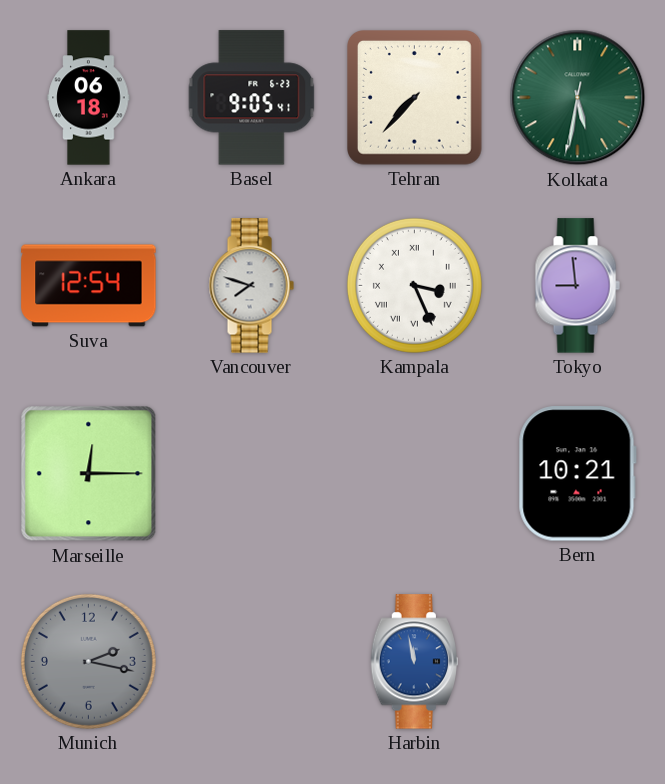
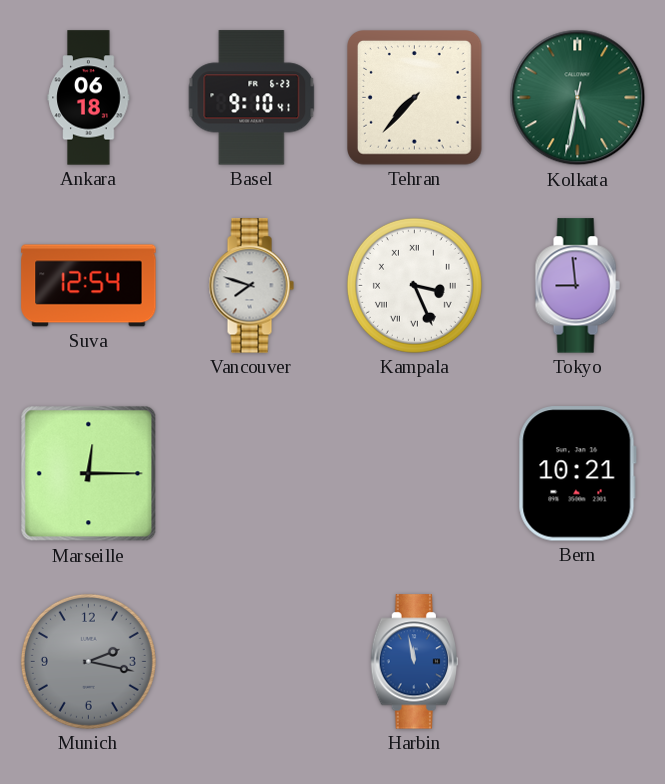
Basel: 9:05 -> 9:10
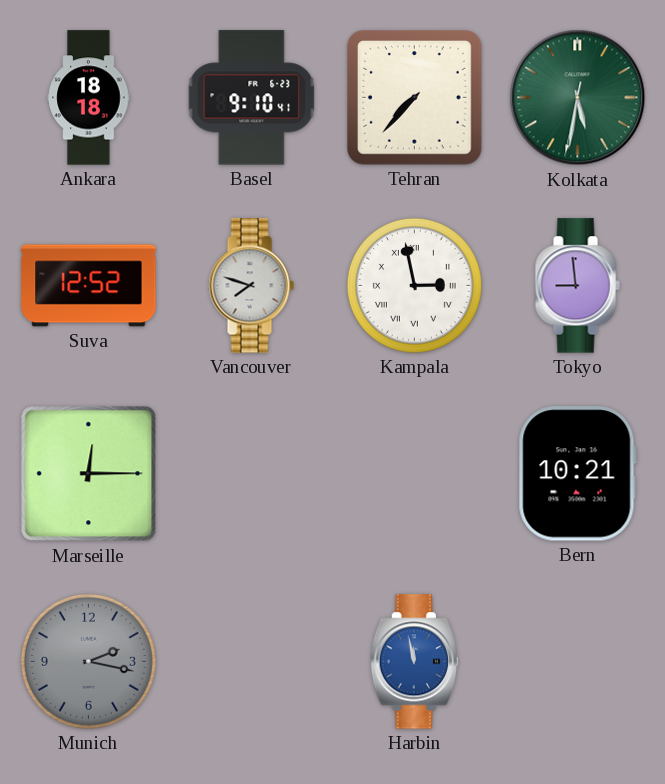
Ankara: 06:18 -> 18:18
Suva: 12:54 -> 12:52
Kampala: 3:26 -> 2:58
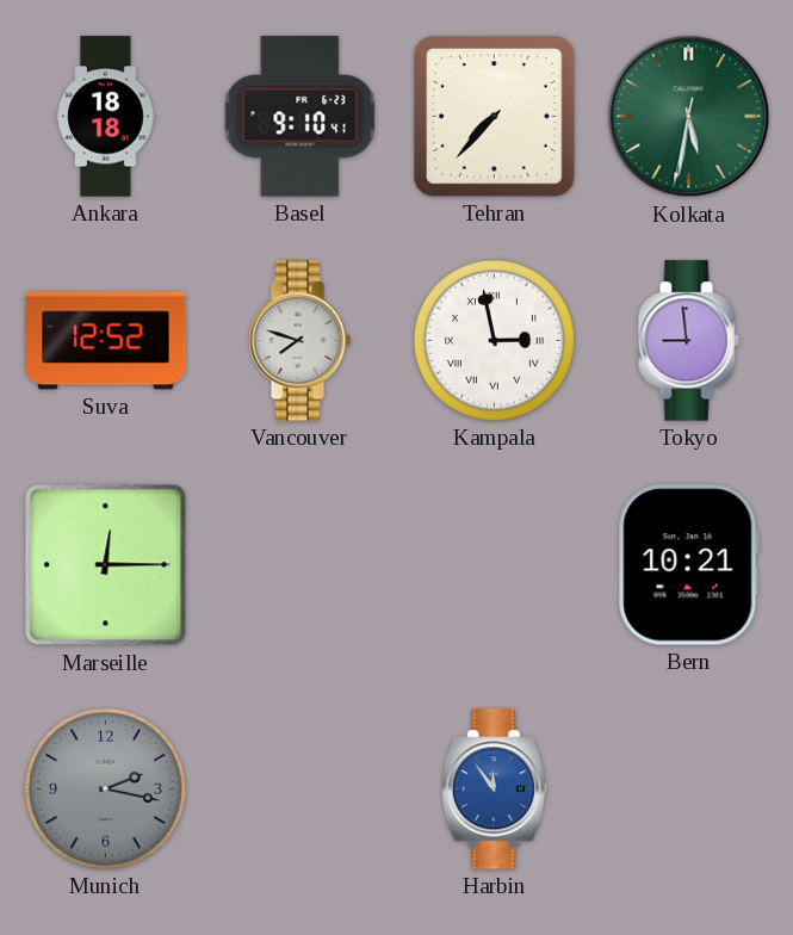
Harbin: 11:58 -> 11:54
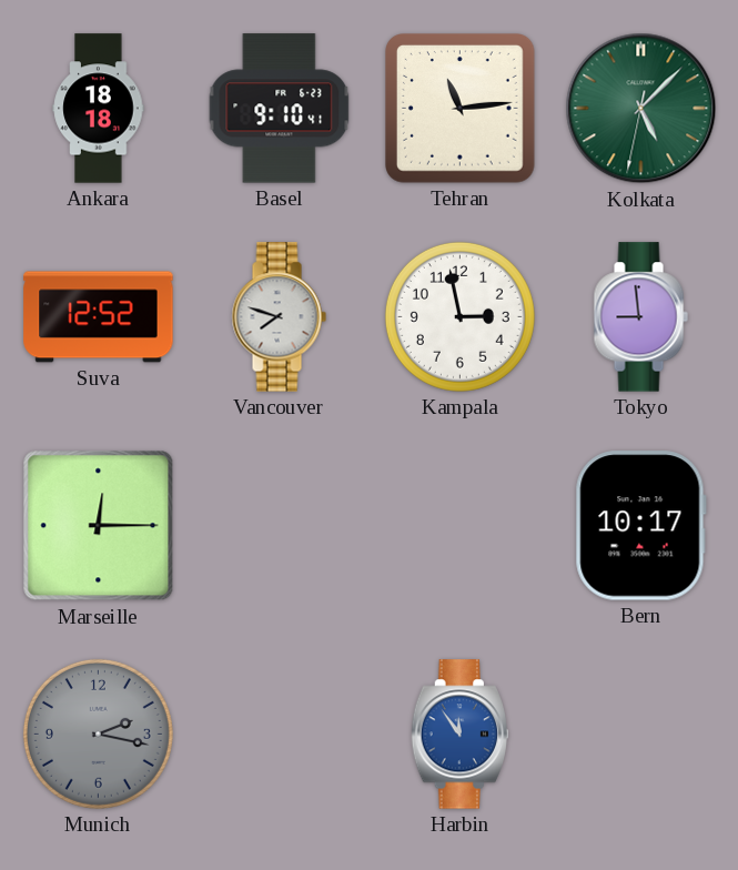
Tehran: 7:37 -> 11:14
Kolkata: 5:31 -> 5:07
Kampala numerals: Roman -> Arabic
Bern: 10:21 -> 10:17
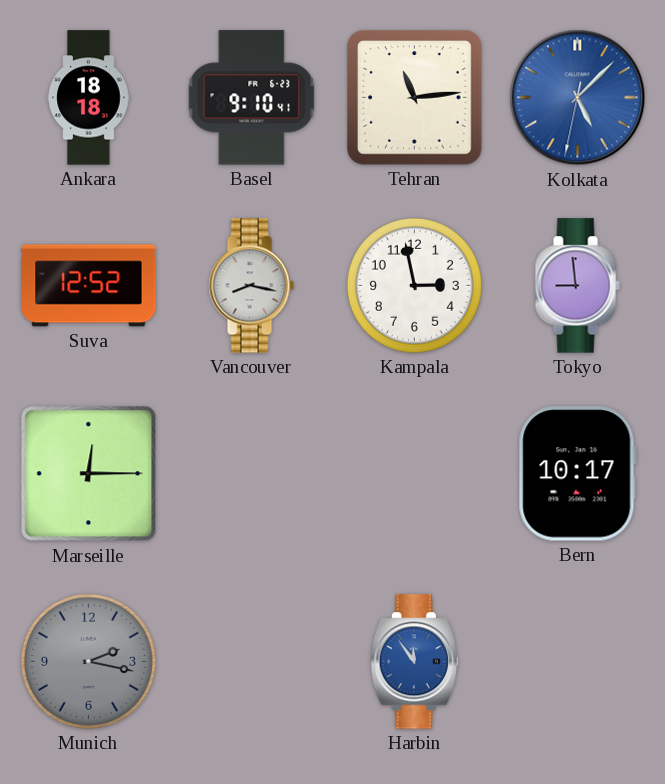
Kolkata dial: green -> blue
Vancouver: 7:48 -> 8:17
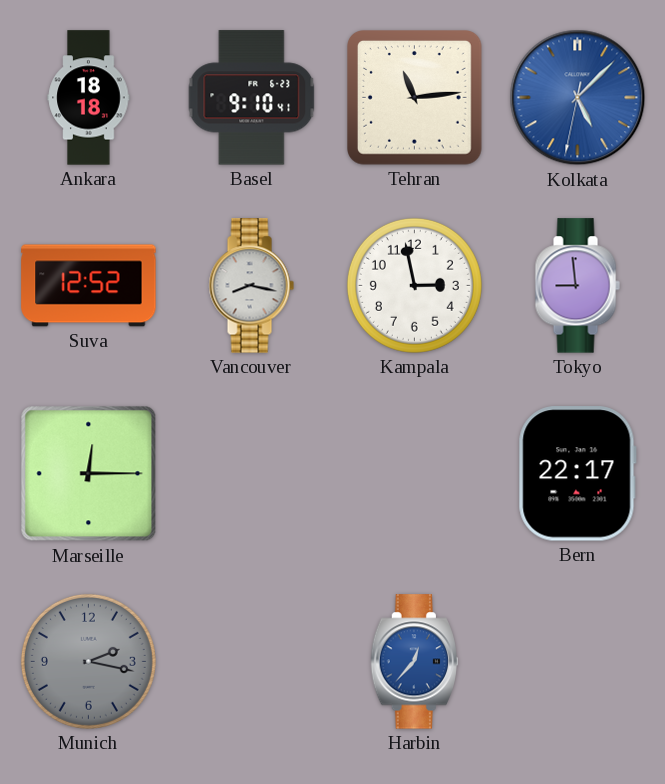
Bern: 10:17 -> 22:17
Harbin: 11:54 -> 12:37
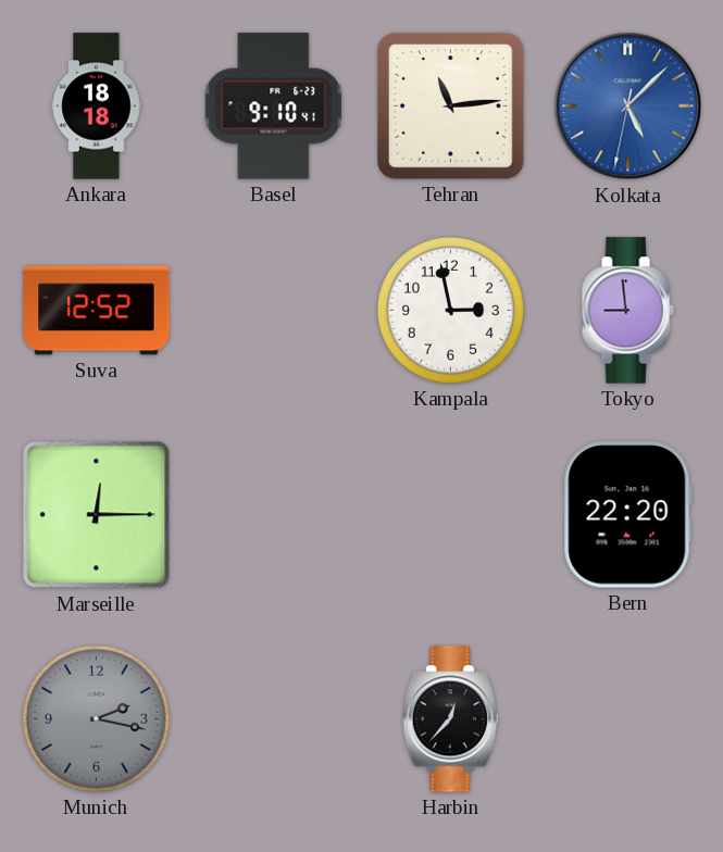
Vancouver: 8:17 -> none
Bern: 22:17 -> 22:20
Harbin dial: blue -> black
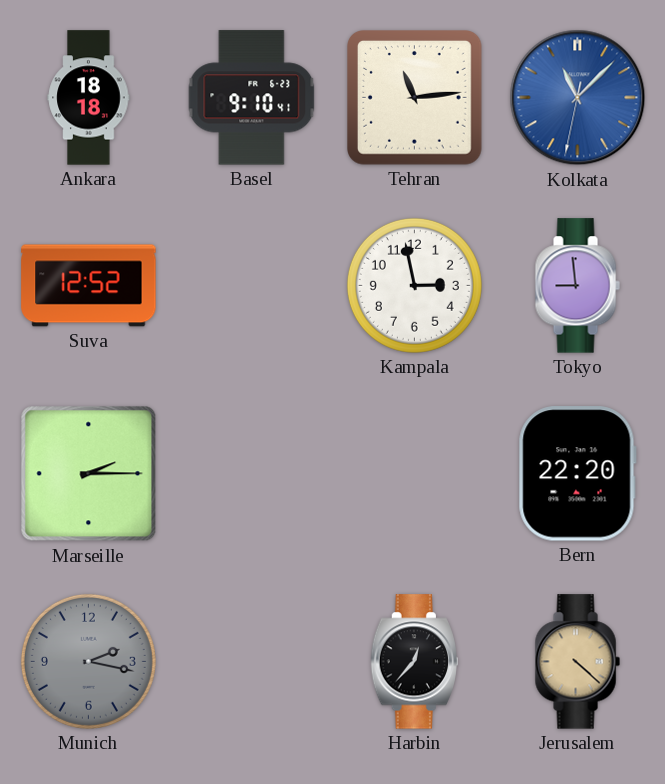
Kolkata: 5:07 -> 11:07
Marseille: 12:15 -> 2:15
Jerusalem: none -> 4:22
